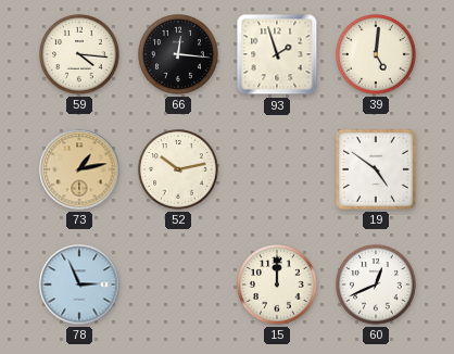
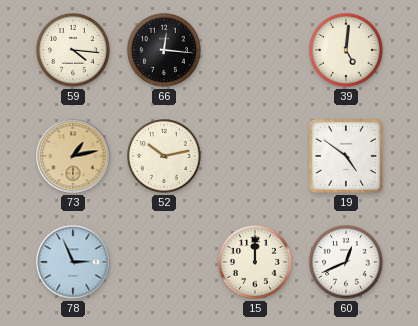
93: 1:57 -> none
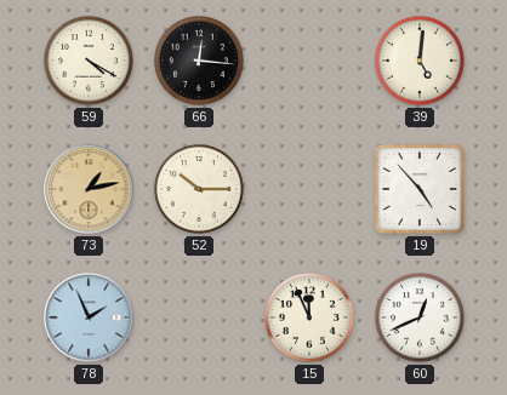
59: 4:16 -> 4:20
52: 10:13 -> 10:15
19: 4:51 -> 4:53
78: 2:56 -> 1:56
15: 12:00 -> 11:56
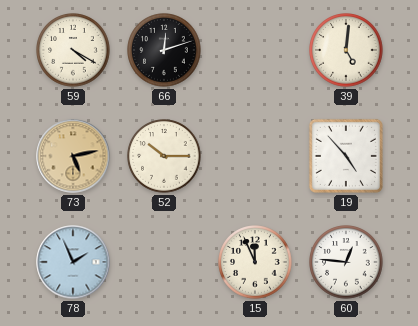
66: 12:16 -> 12:12
73: 1:13 -> 5:13
60: 12:41 -> 12:46
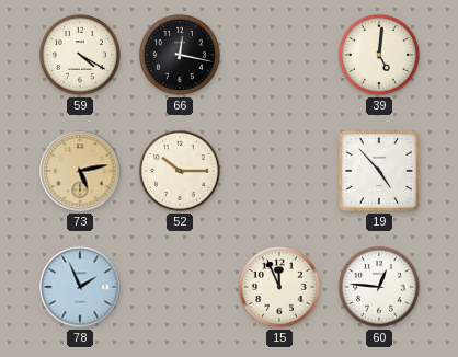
66: 12:12 -> 12:17
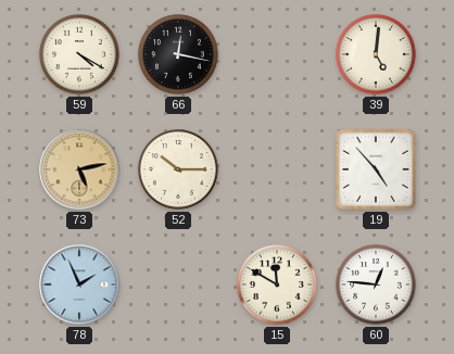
15: 11:56 -> 11:50
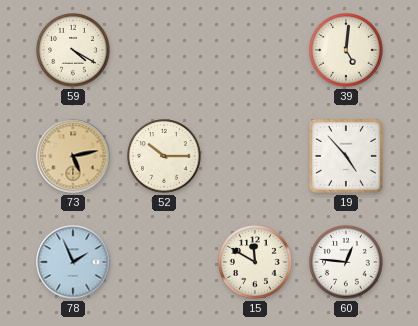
66: 12:17 -> none
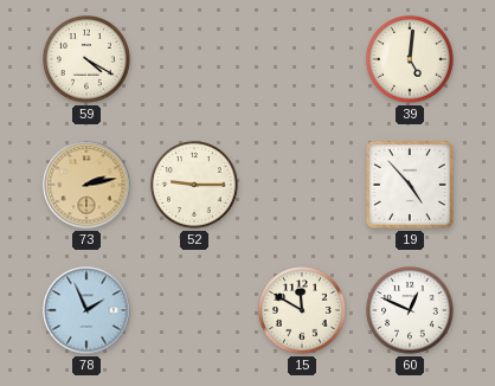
73: 5:13 -> 2:13
52: 10:15 -> 9:15
60: 12:46 -> 12:49
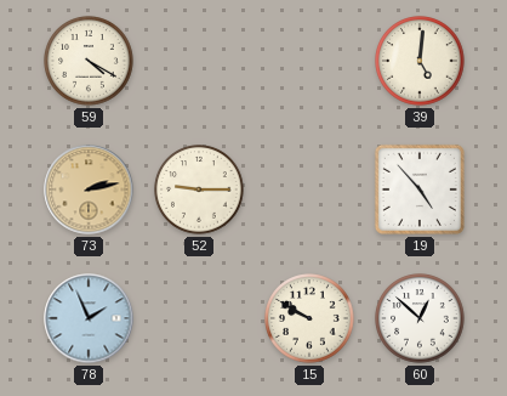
15: 11:50 -> 9:50
60: 12:49 -> 12:52
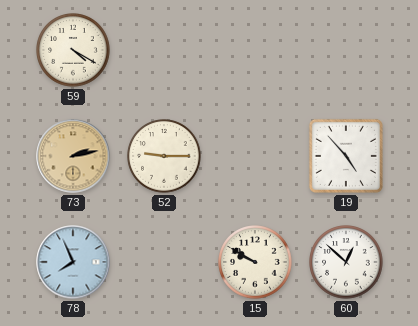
39: 5:01 -> none
78: 1:56 -> 7:56
